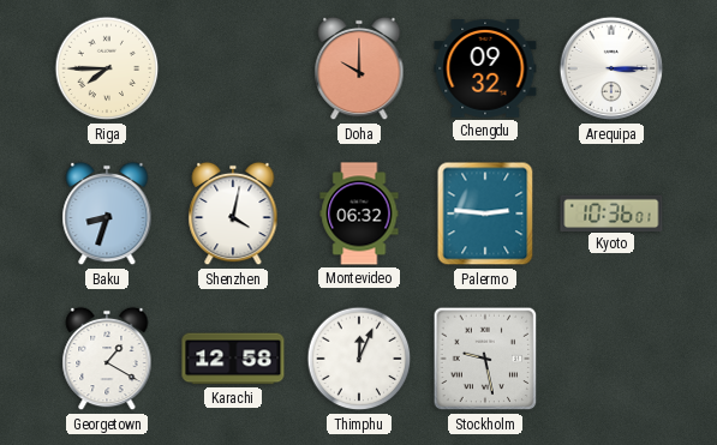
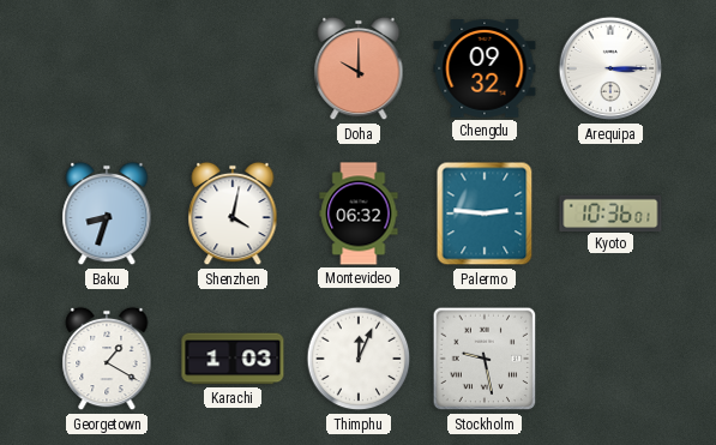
Riga: 7:45 -> none
Karachi: 12:58 -> 1:03
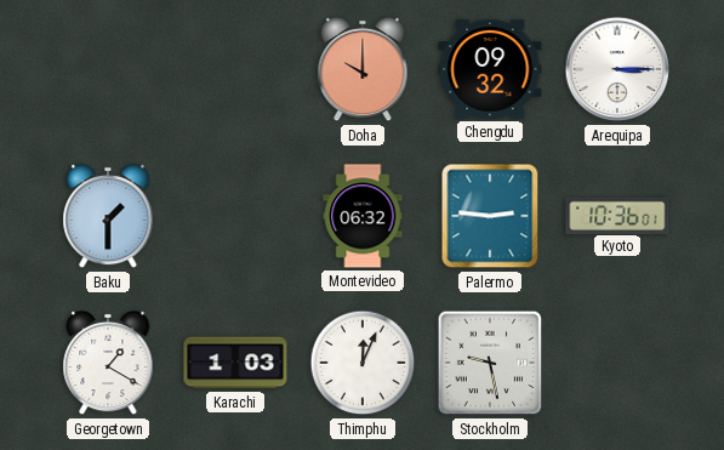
Baku: 8:33 -> 1:30
Shenzhen: 4:02 -> none
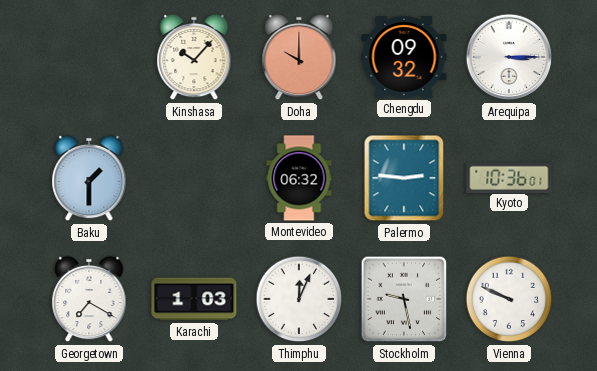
Kinshasa: none -> 10:07
Georgetown: 1:20 -> 7:20
Vienna: none -> 9:49
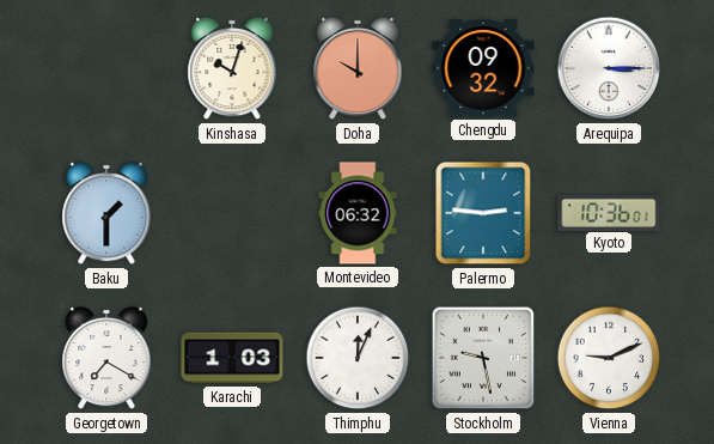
Kinshasa: 10:07 -> 10:03
Vienna: 9:49 -> 9:11
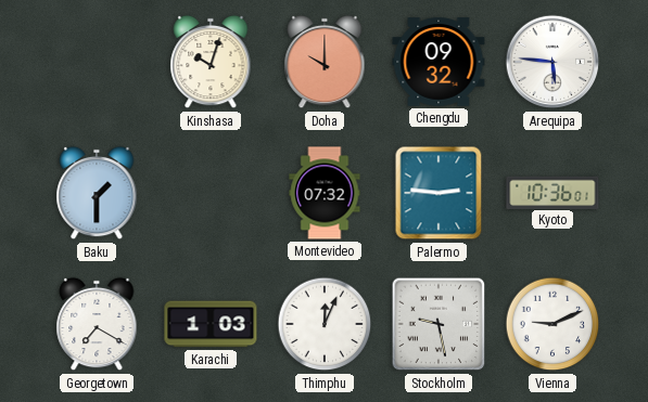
Arequipa: 3:15 -> 5:46
Montevideo: 06:32 -> 07:32
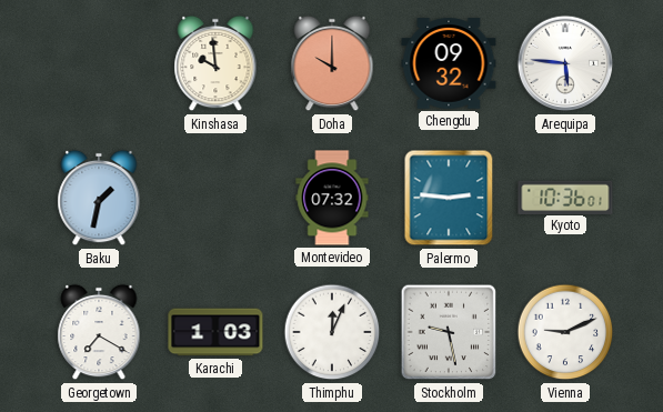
Kinshasa: 10:03 -> 9:59
Baku: 1:30 -> 1:32
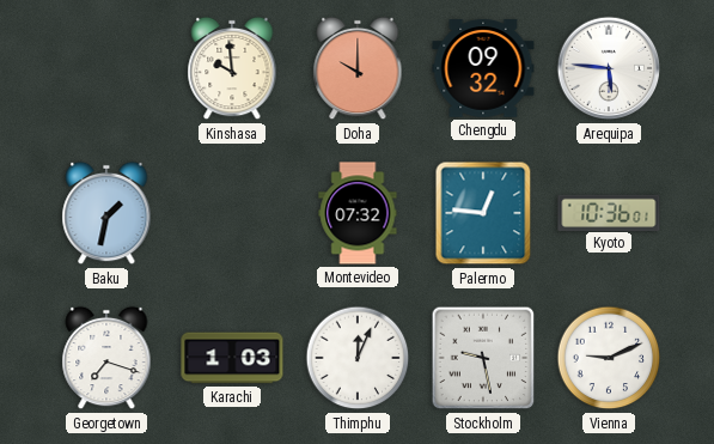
Palermo: 2:46 -> 12:46
Georgetown: 7:20 -> 7:18
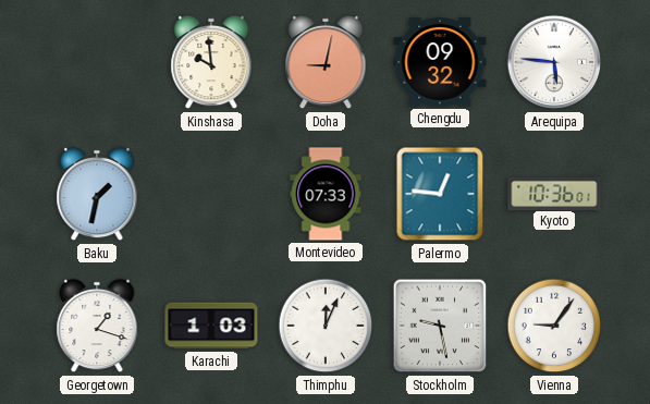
Doha: 10:00 -> 9:02
Montevideo: 07:32 -> 07:33
Georgetown: 7:18 -> 1:18
Vienna: 9:11 -> 9:06
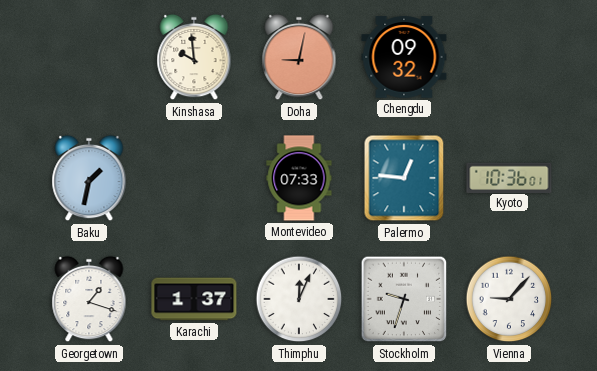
Arequipa: 5:46 -> none
Karachi: 1:03 -> 1:37
Stockholm: 9:28 -> 9:33
Vienna: 9:06 -> 9:07
